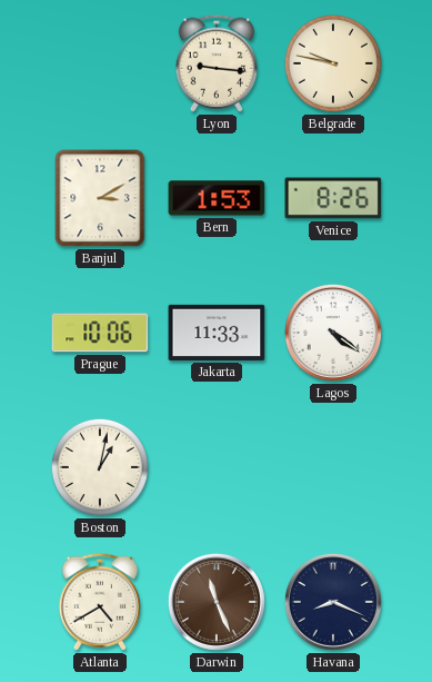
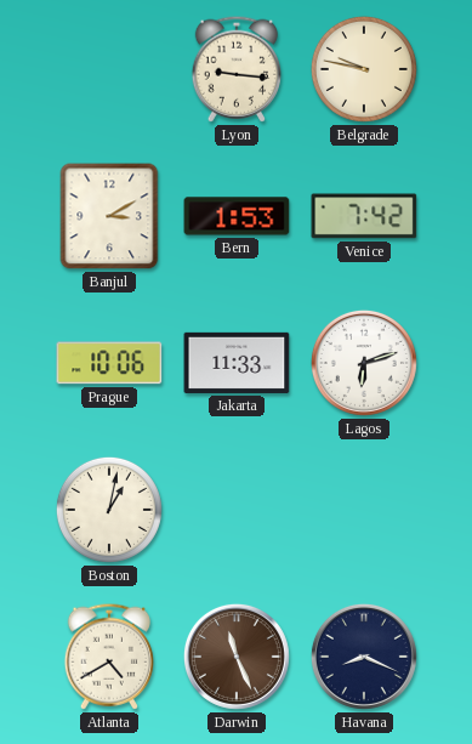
Venice: 8:26 -> 7:42
Lagos: 4:21 -> 6:12
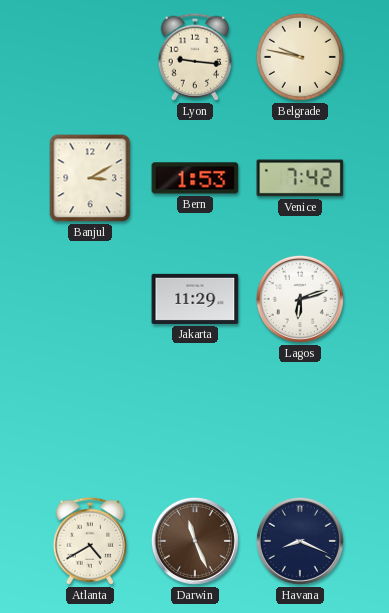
Prague: 10:06 -> none
Jakarta: 11:33 -> 11:29
Boston: 1:02 -> none
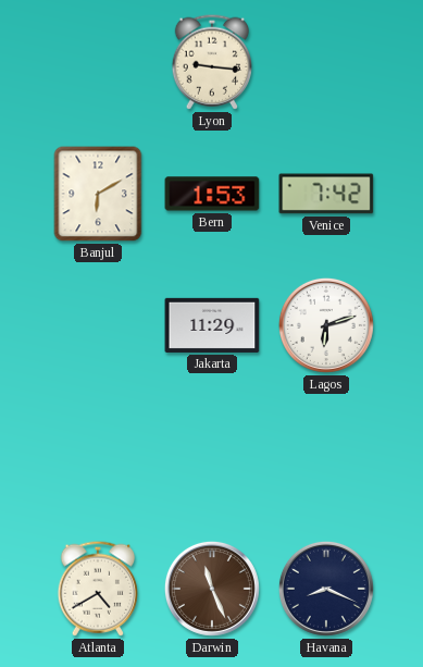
Belgrade: 9:47 -> none
Banjul: 3:10 -> 6:10
